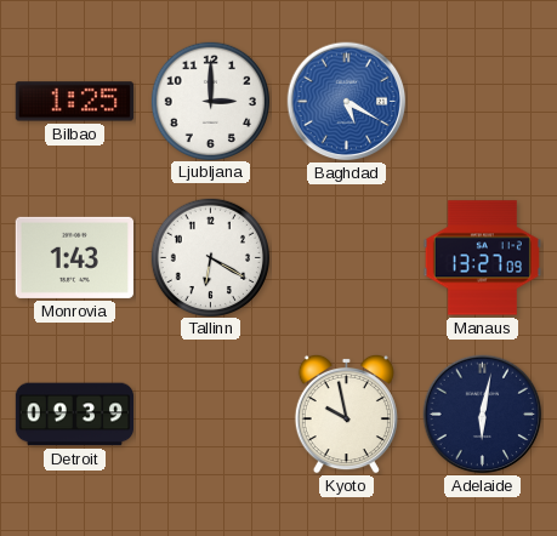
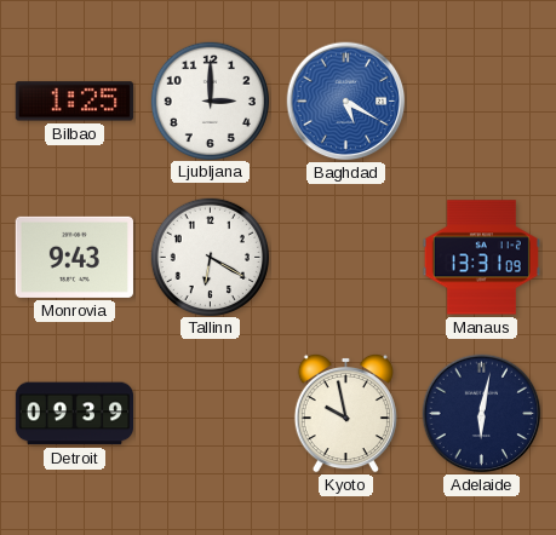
Monrovia: 1:43 -> 9:43
Manaus: 13:27 -> 13:31
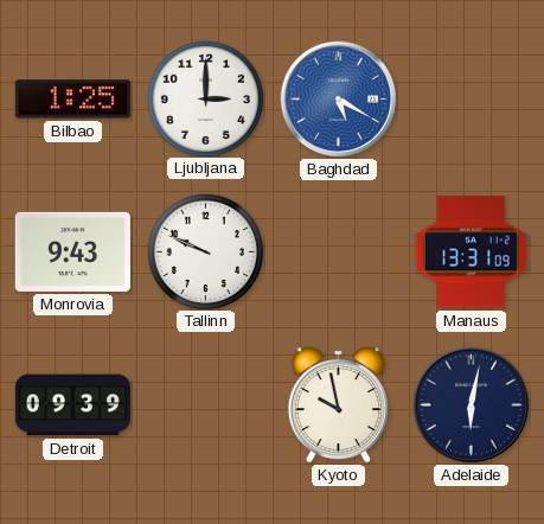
Tallinn: 6:20 -> 9:49
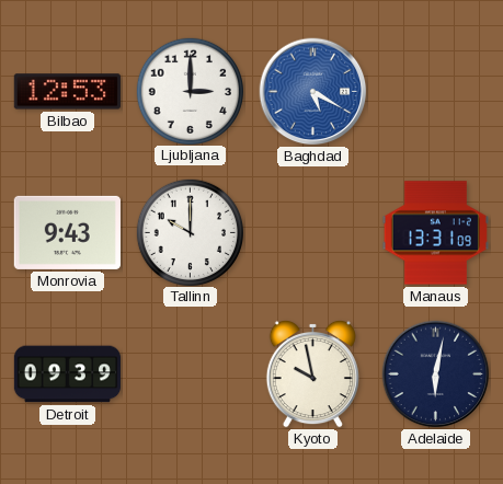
Bilbao: 1:25 -> 12:53
Tallinn: 9:49 -> 10:00
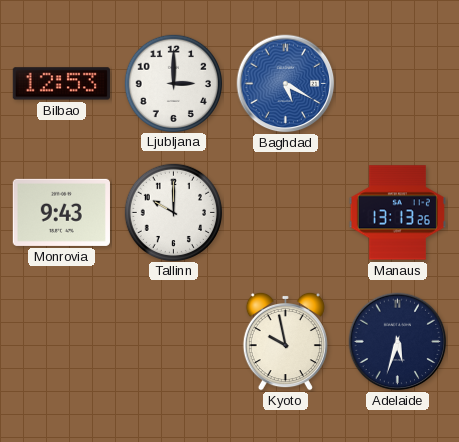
Manaus: 13:31 -> 13:13
Detroit: 09:39 -> none
Adelaide: 6:02 -> 5:33
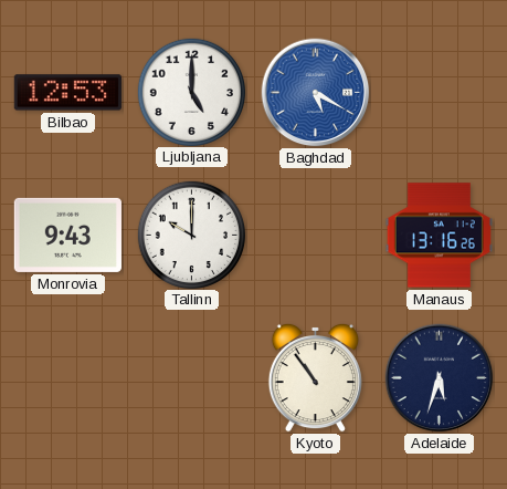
Ljubljana: 3:00 -> 5:00
Manaus: 13:13 -> 13:16
Kyoto: 9:58 -> 10:54
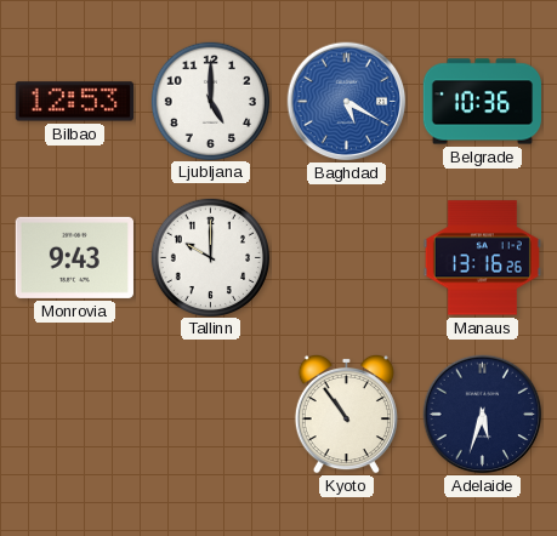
Belgrade: none -> 10:36
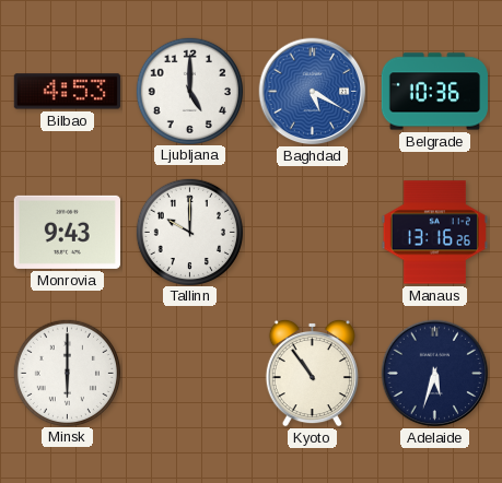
Bilbao: 12:53 -> 4:53
Minsk: none -> 6:00
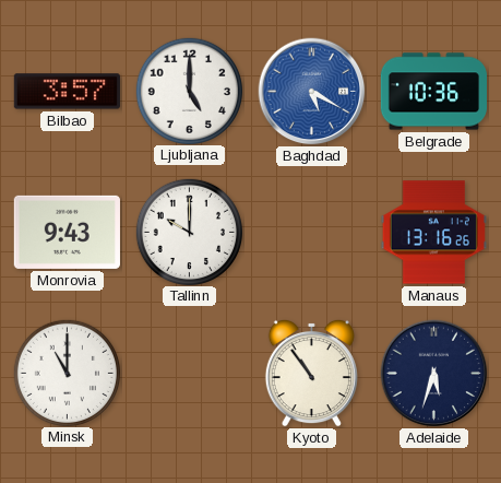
Bilbao: 4:53 -> 3:57
Minsk: 6:00 -> 11:00
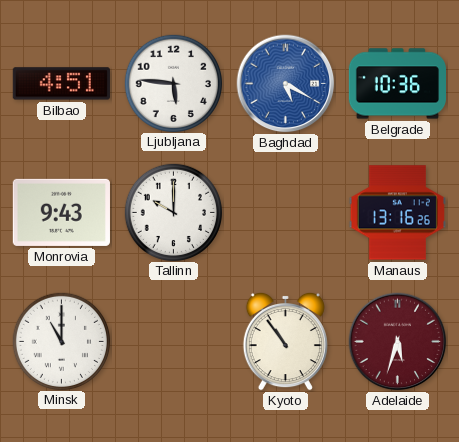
Bilbao: 3:57 -> 4:51
Ljubljana: 5:00 -> 5:46
Adelaide dial: navy -> burgundy
